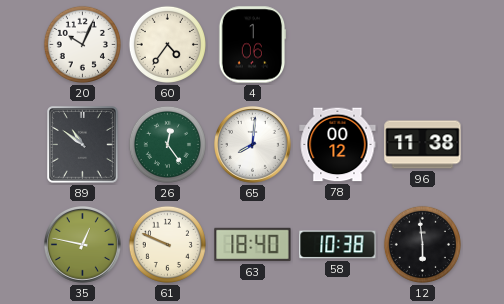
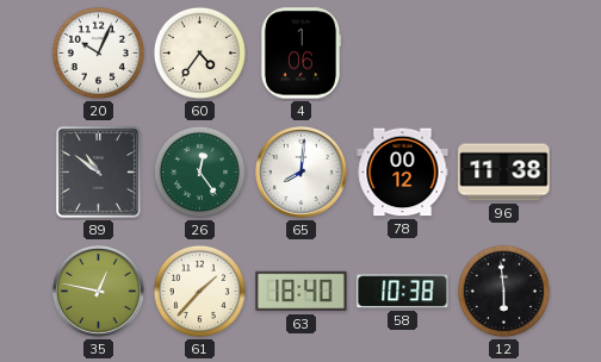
61: 9:49 -> 1:37
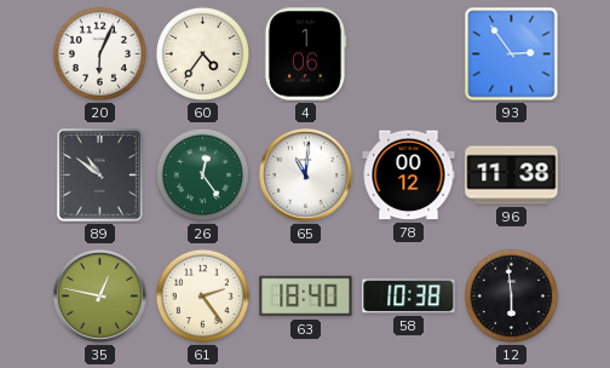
20: 10:04 -> 6:04
93: none -> 2:54
65: 8:01 -> 11:01
61: 1:37 -> 2:24
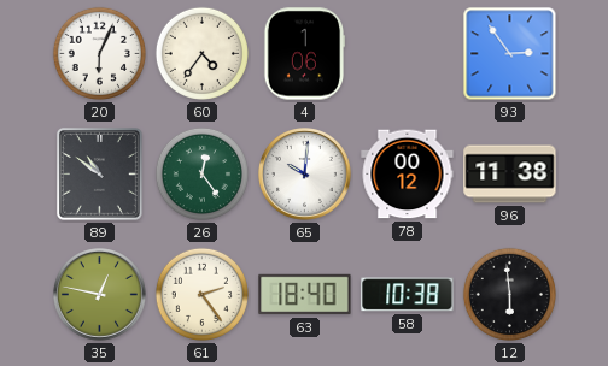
65: 11:01 -> 10:01
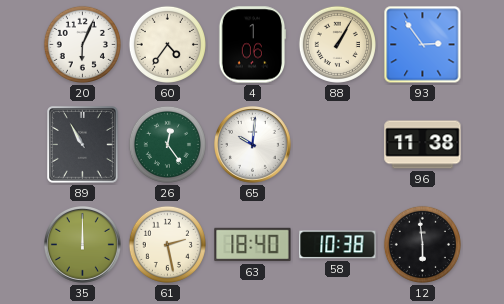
88: none -> 1:05
89: 10:51 -> 10:55
78: 00:12 -> none
35: 12:47 -> 12:00
61: 2:24 -> 2:28
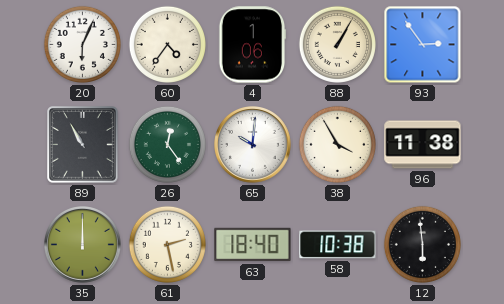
38: none -> 3:55
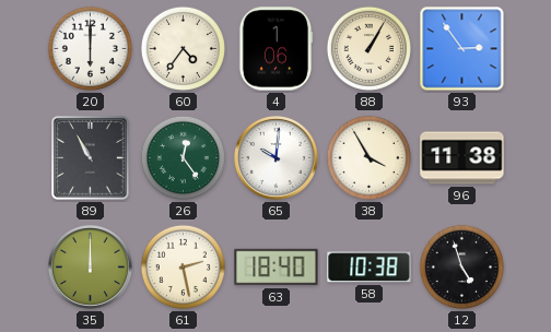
20: 6:04 -> 6:00
12: 5:59 -> 4:57
